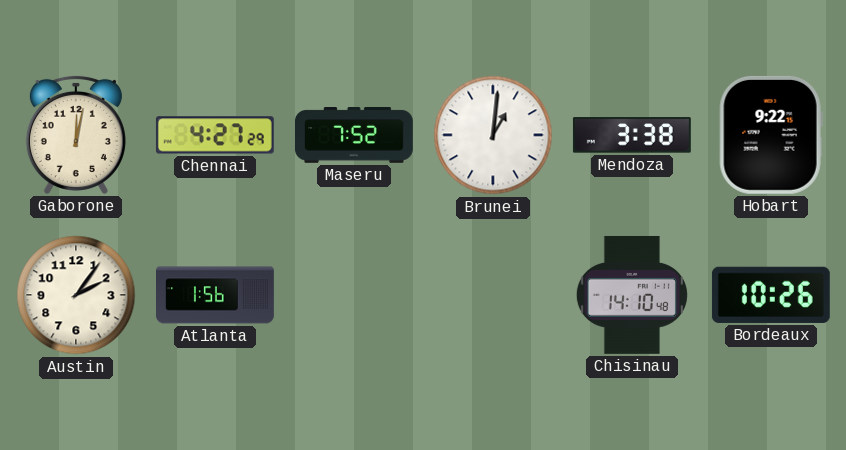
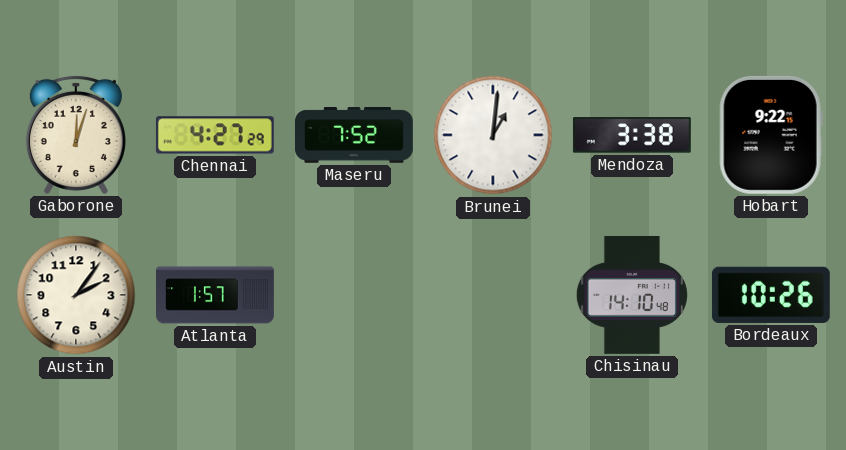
Gaborone: 12:02 -> 12:03
Atlanta: 1:56 -> 1:57
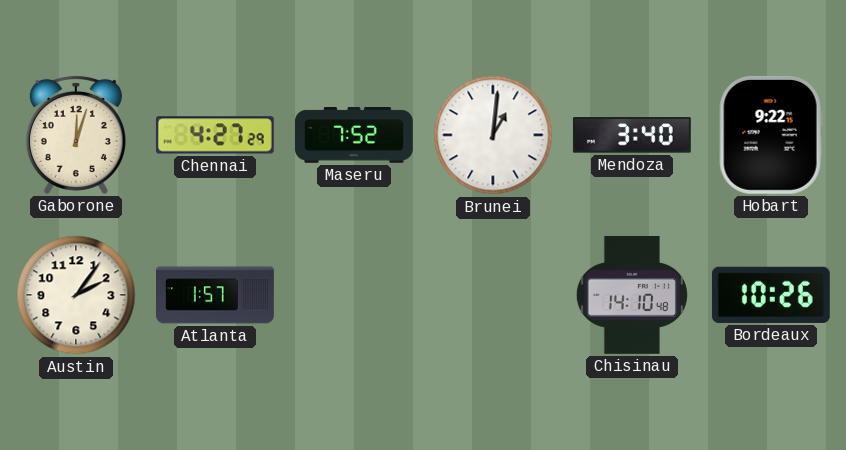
Mendoza: 3:38 -> 3:40
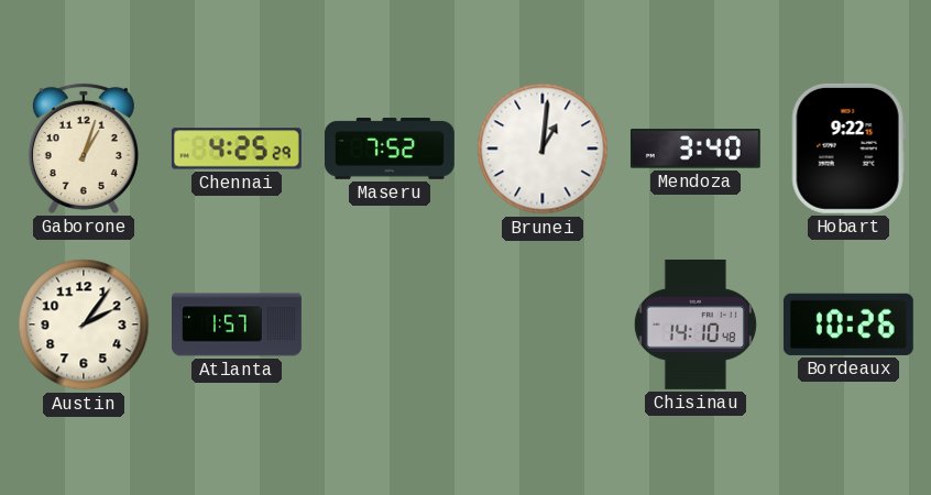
Gaborone: 12:03 -> 1:03
Chennai: 4:27 -> 4:25
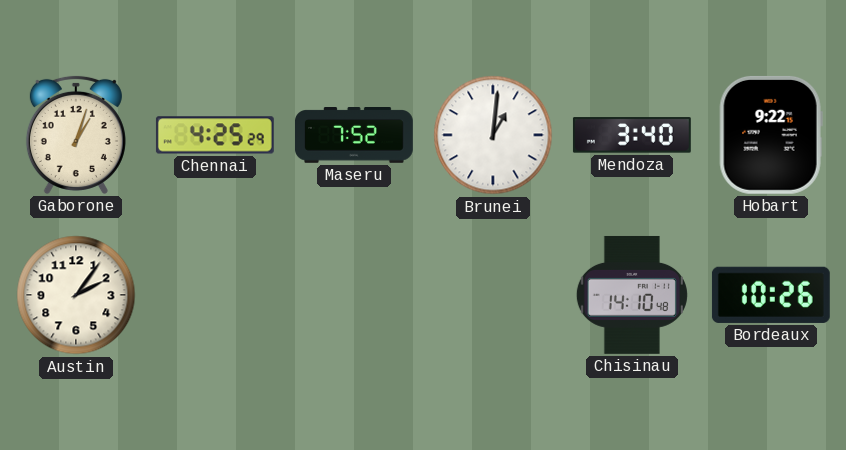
Atlanta: 1:57 -> none
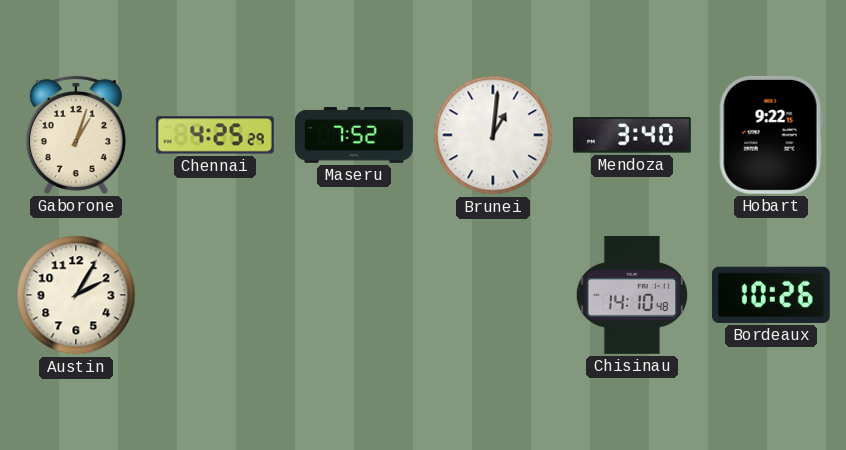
Austin: 2:06 -> 2:05
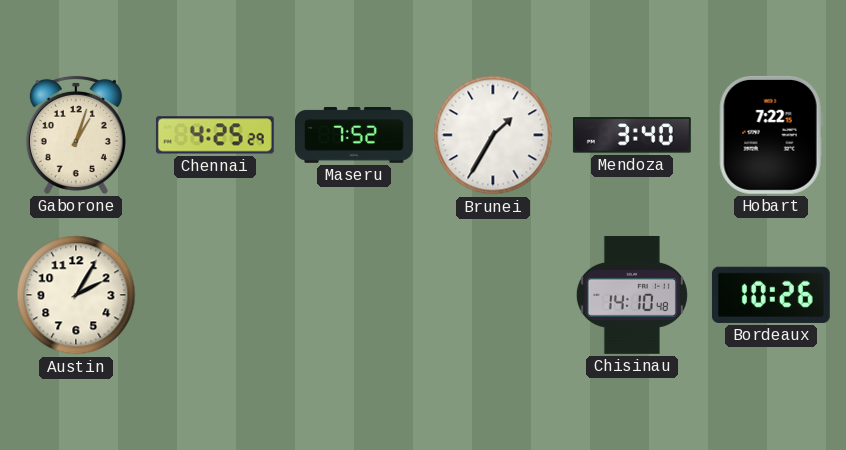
Brunei: 1:01 -> 1:35
Hobart: 9:22 -> 7:22
